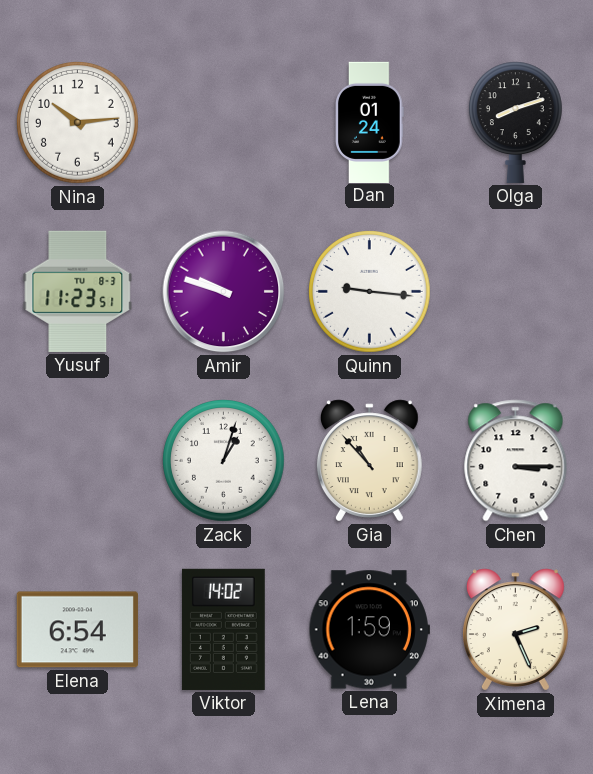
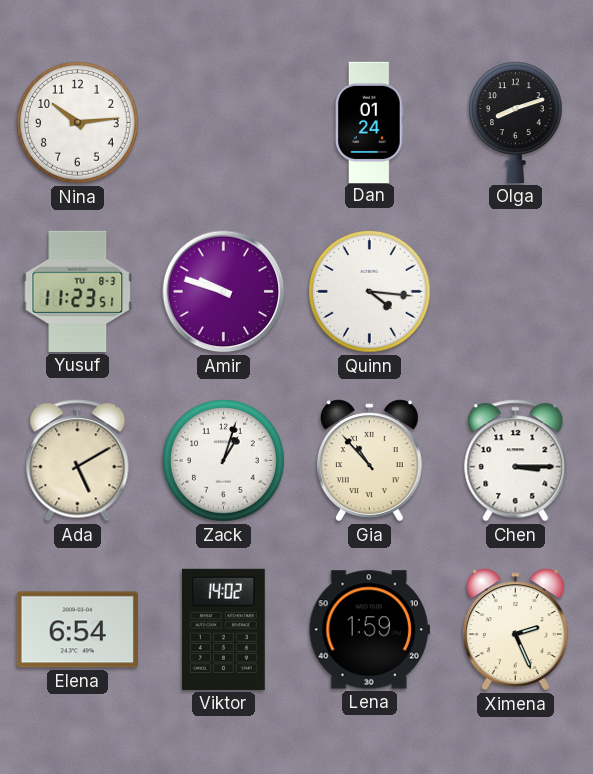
Quinn: 9:16 -> 4:16
Ada: none -> 5:10
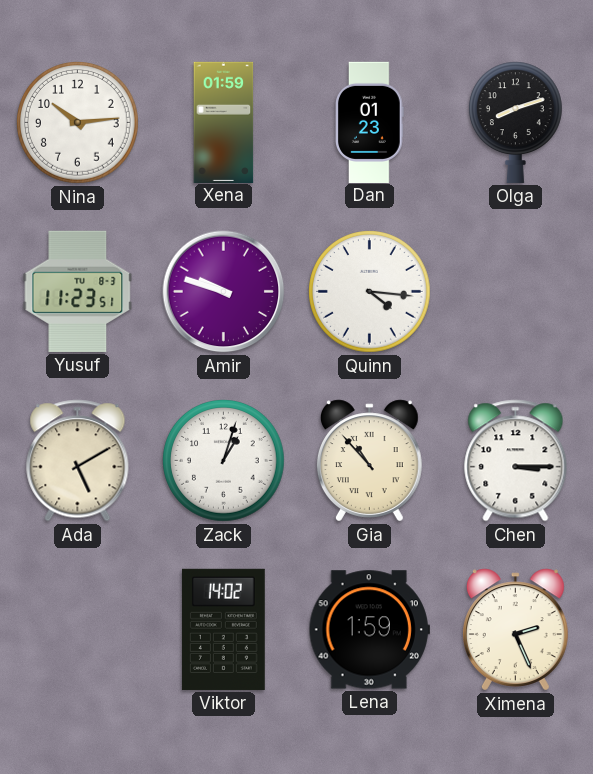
Xena: none -> 01:59
Dan: 01:24 -> 01:23
Elena: 6:54 -> none
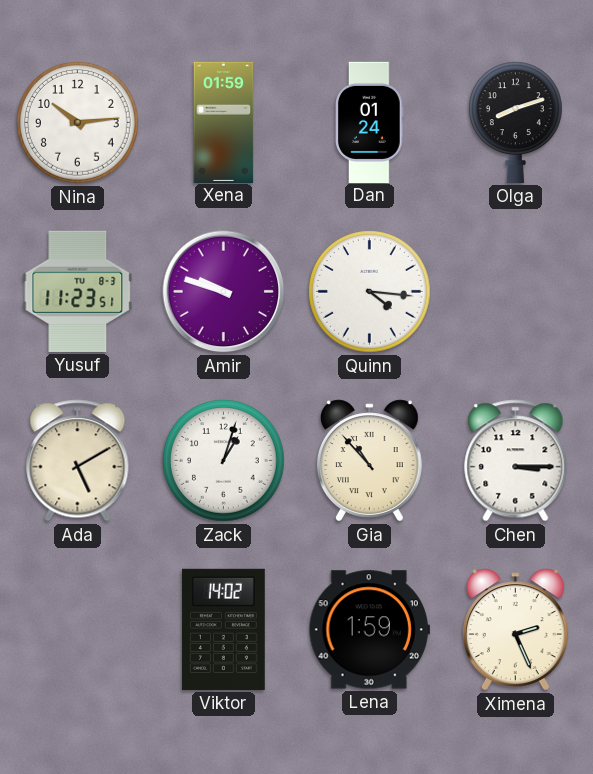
Dan: 01:23 -> 01:24
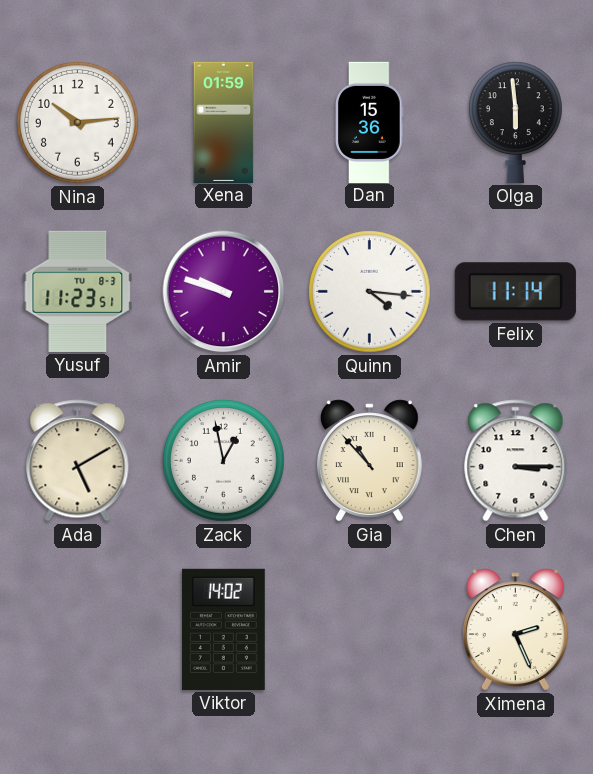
Dan: 01:24 -> 15:36
Olga: 8:12 -> 5:59
Felix: none -> 11:14
Zack: 1:03 -> 12:58
Lena: 1:59 -> none
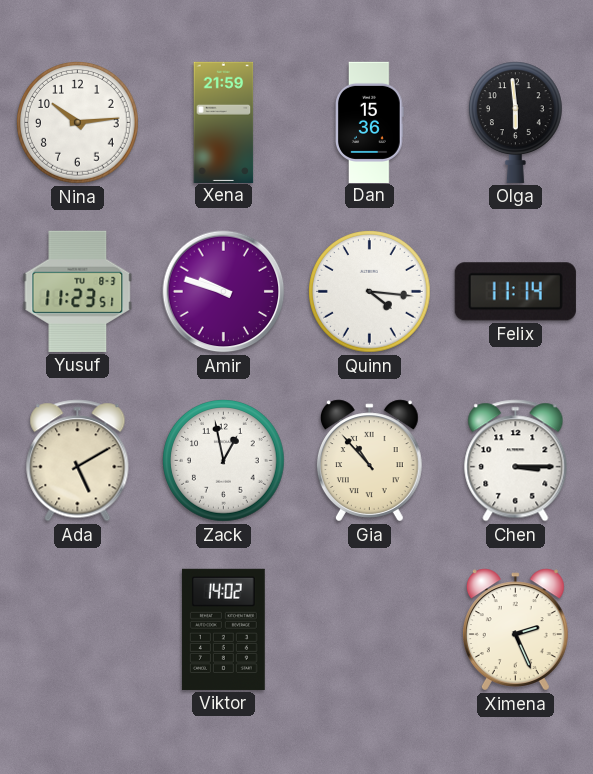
Xena: 01:59 -> 21:59
